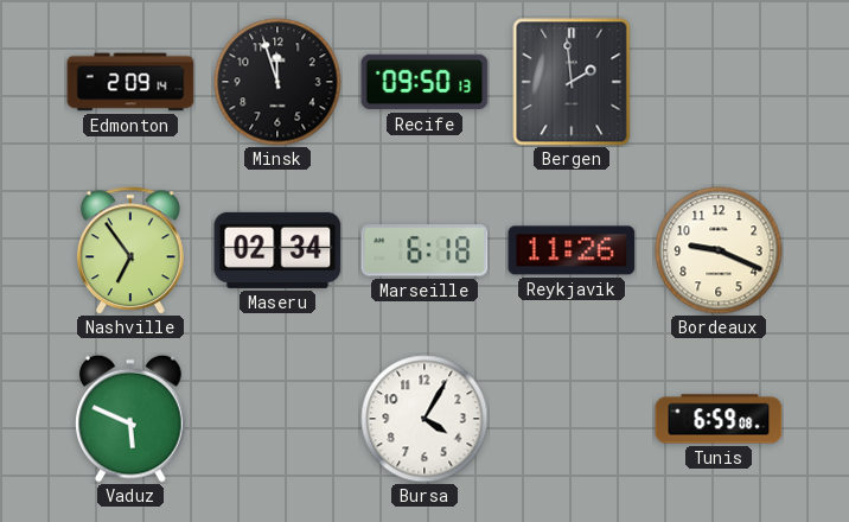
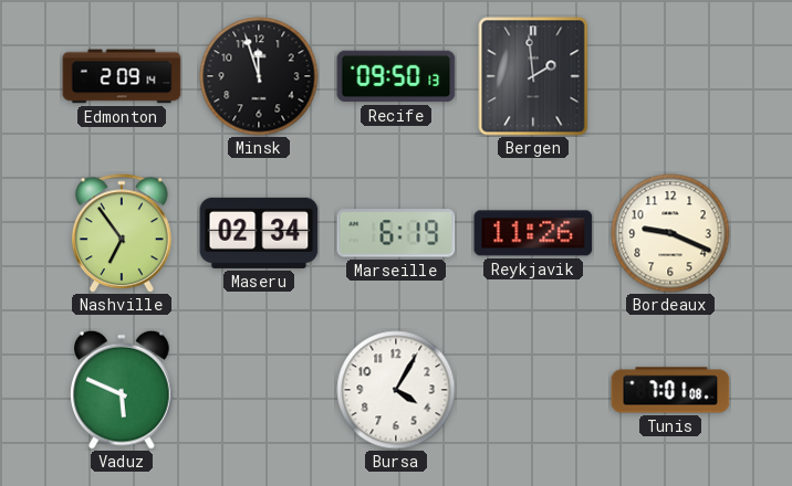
Marseille: 6:18 -> 6:19
Tunis: 6:59 -> 7:01
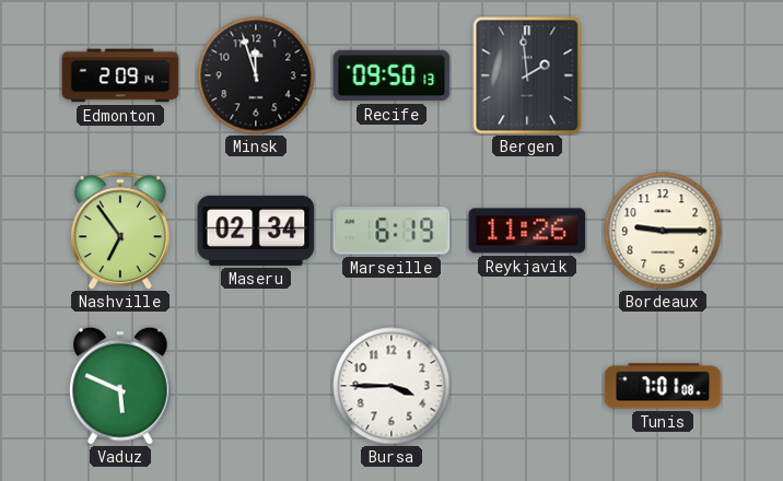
Bordeaux: 9:19 -> 9:15
Bursa: 4:05 -> 3:45
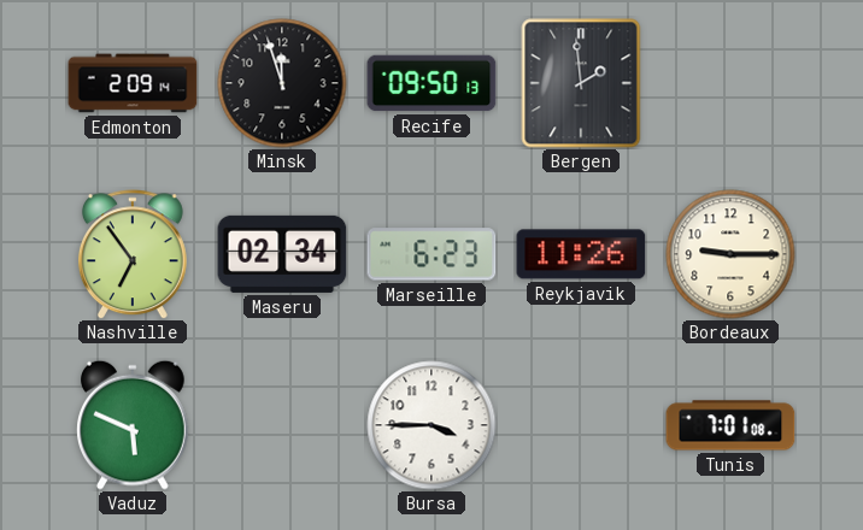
Marseille: 6:19 -> 6:23
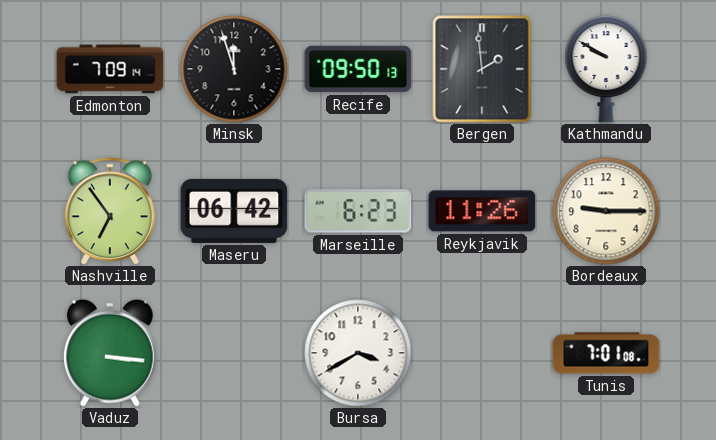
Edmonton: 2:09 -> 7:09
Kathmandu: none -> 9:50
Maseru: 02:34 -> 06:42
Vaduz: 5:49 -> 3:16
Bursa: 3:45 -> 3:40
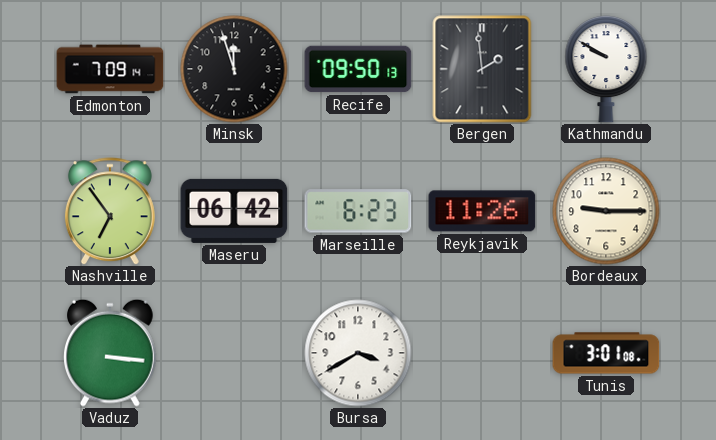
Tunis: 7:01 -> 3:01
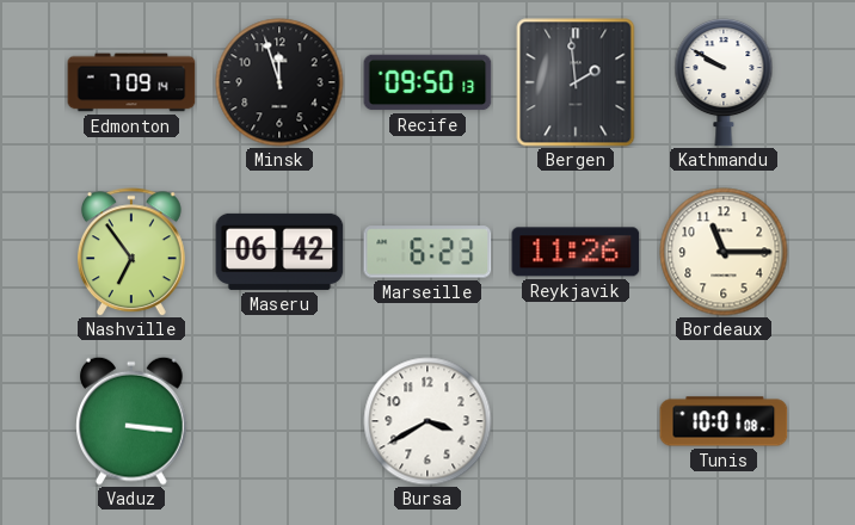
Bordeaux: 9:15 -> 11:15
Tunis: 3:01 -> 10:01
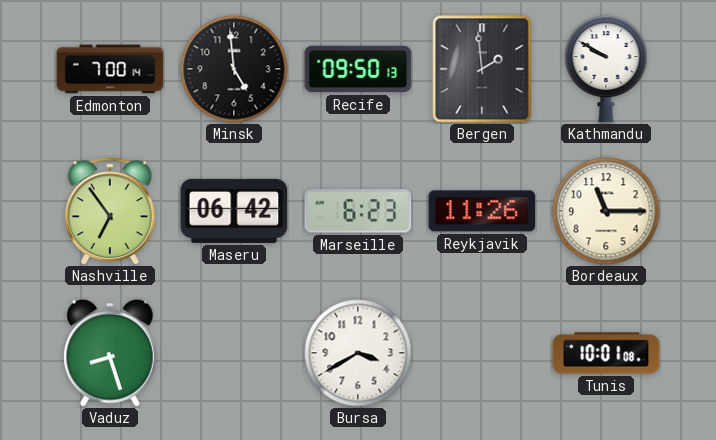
Edmonton: 7:09 -> 7:00
Minsk: 11:57 -> 4:59
Vaduz: 3:16 -> 8:27
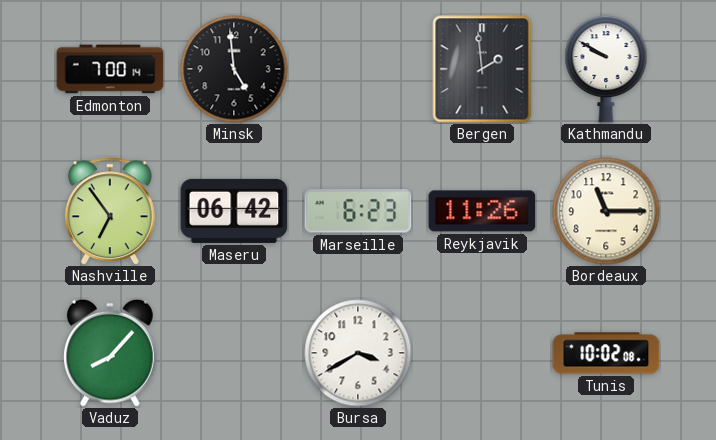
Recife: 09:50 -> none
Vaduz: 8:27 -> 8:07
Tunis: 10:01 -> 10:02
